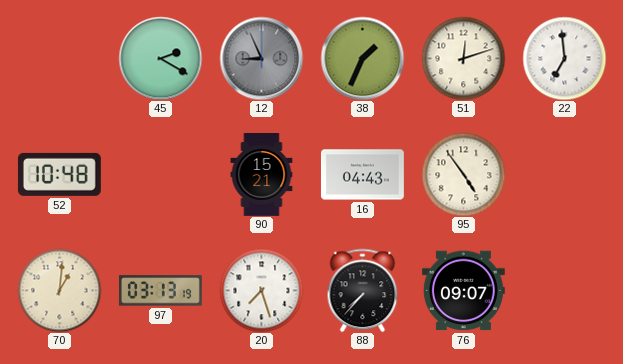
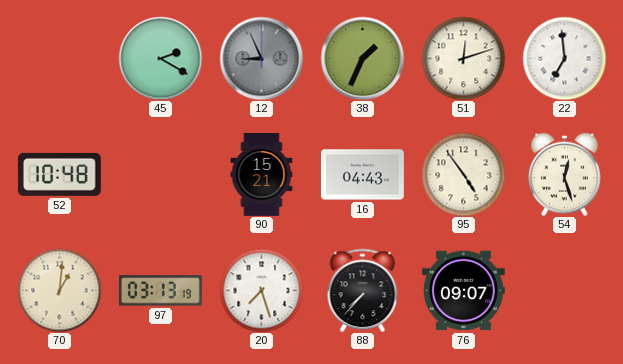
54: none -> 12:27
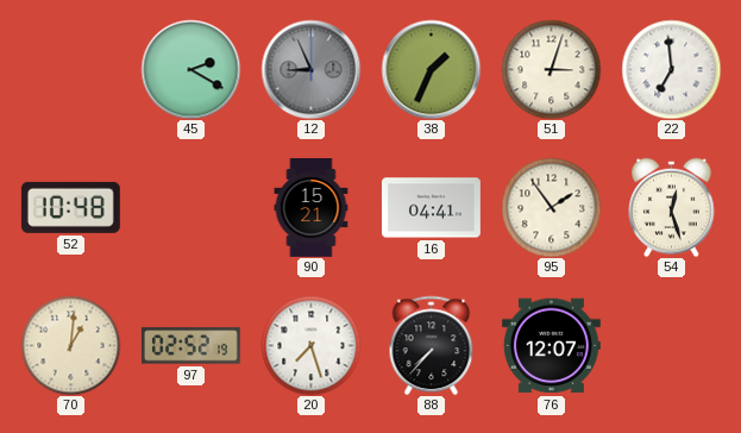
51: 12:12 -> 3:03
16: 04:43 -> 04:41
95: 4:54 -> 1:54
97: 03:13 -> 02:52
76: 09:07 -> 12:07
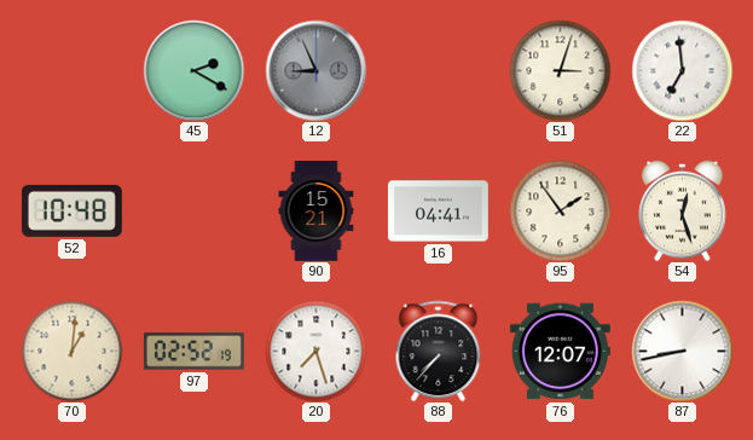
38: 1:34 -> none
87: none -> 8:43
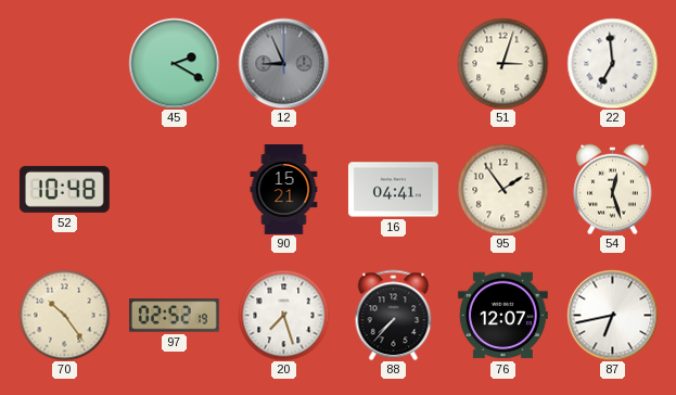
70: 1:01 -> 10:24
87: 8:43 -> 6:43
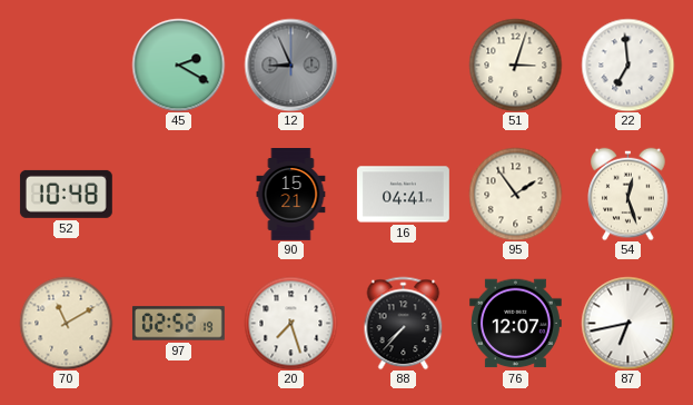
70: 10:24 -> 11:10
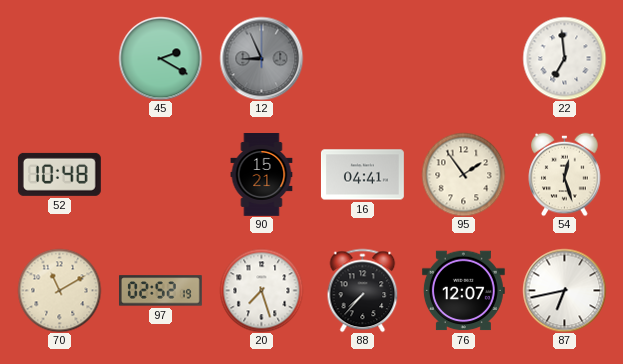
51: 3:03 -> none
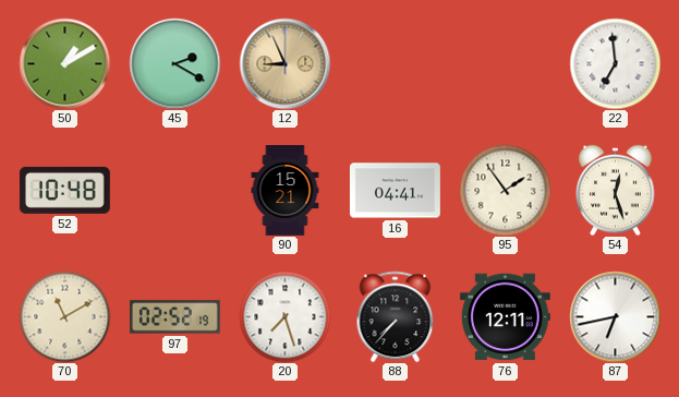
50: none -> 1:10
12 dial: grey -> champagne
76: 12:07 -> 12:11
